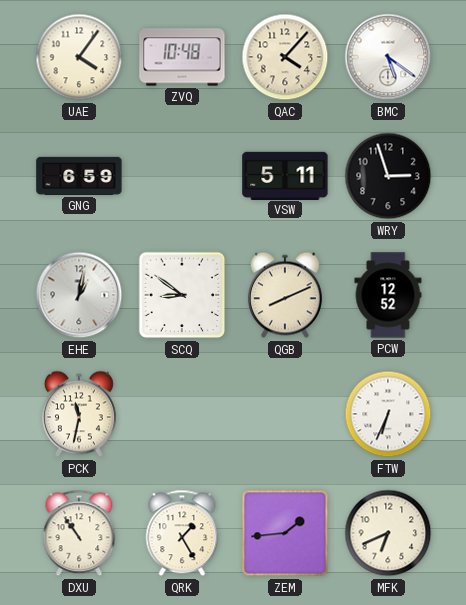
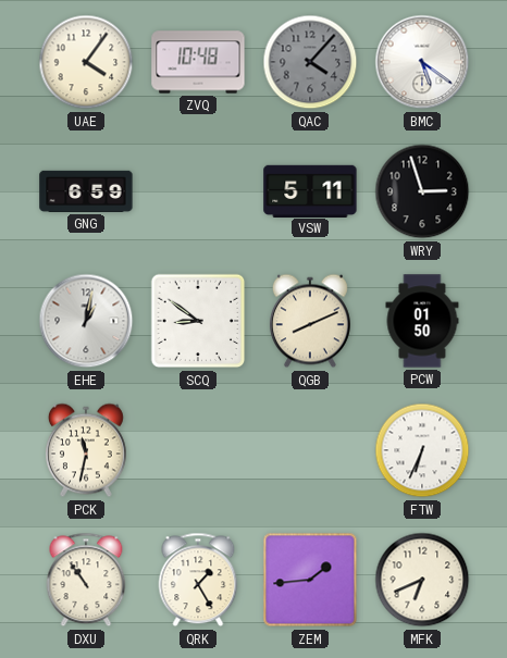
QAC dial: cream -> grey
PCW: 12:52 -> 01:50
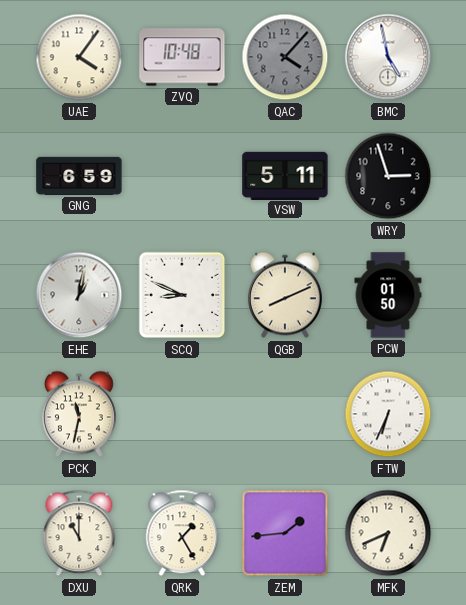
BMC: 5:21 -> 4:58
SCQ: 8:51 -> 8:49
DXU: 10:54 -> 11:00
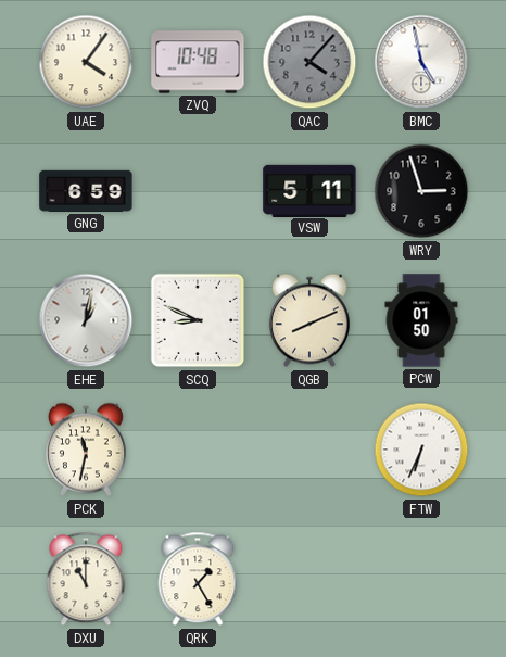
ZEM: 1:44 -> none
MFK: 6:41 -> none
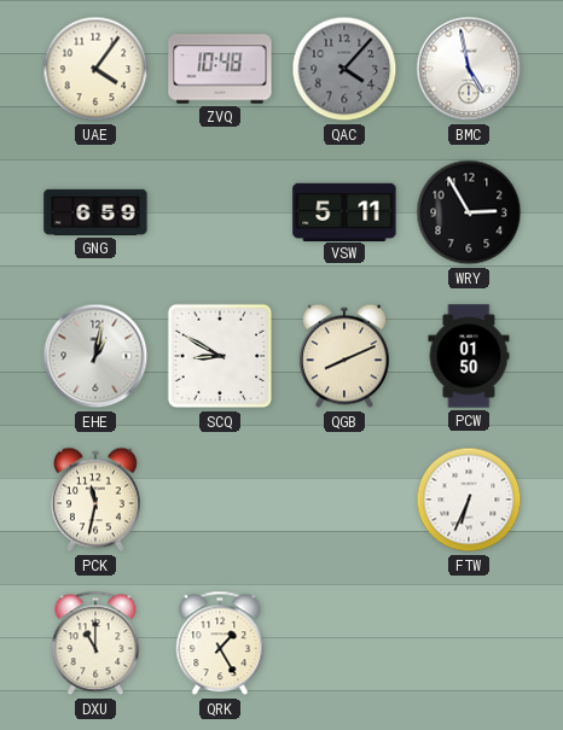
WRY: 2:57 -> 2:55
SCQ: 8:49 -> 8:50
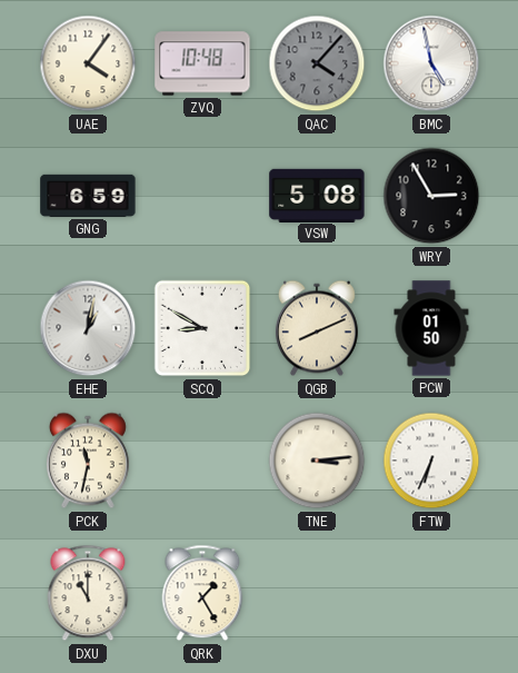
VSW: 5:11 -> 5:08
TNE: none -> 3:14
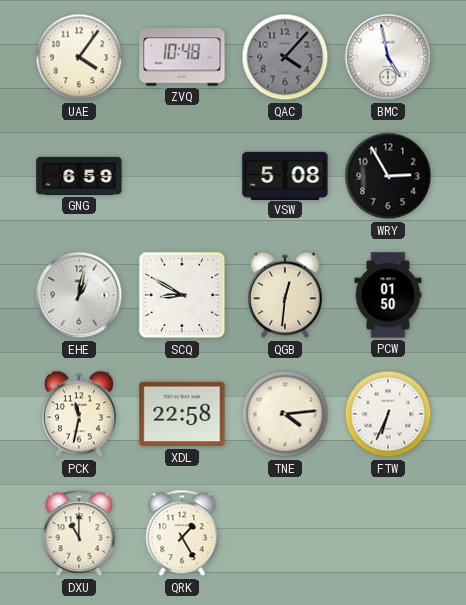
QGB: 8:11 -> 12:31
XDL: none -> 22:58
TNE: 3:14 -> 4:14
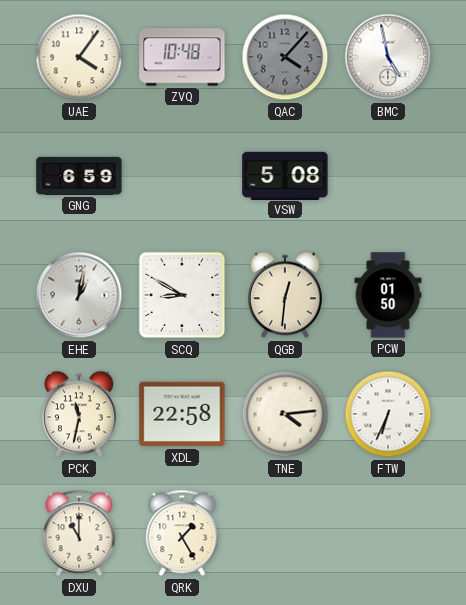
WRY: 2:55 -> none
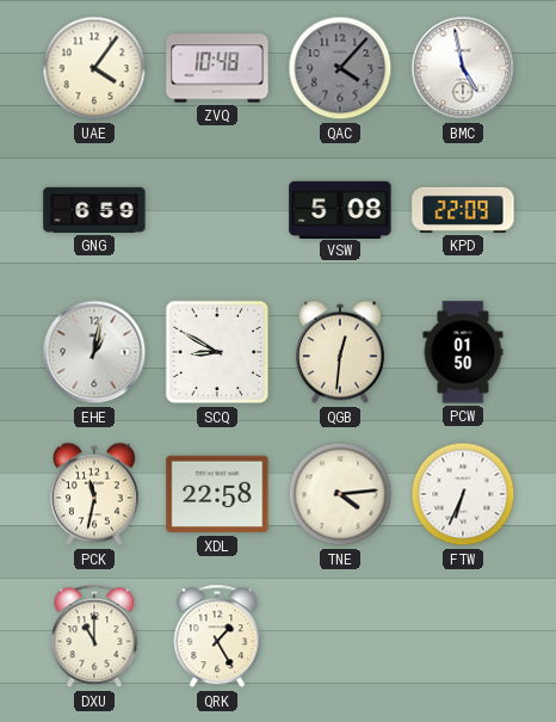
KPD: none -> 22:09
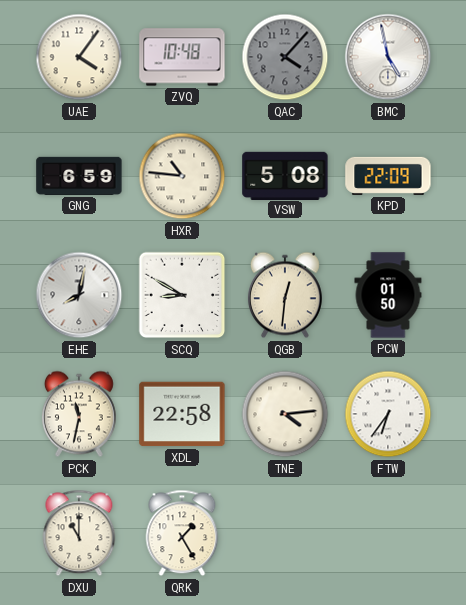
HXR: none -> 10:46
EHE: 1:02 -> 8:02
FTW: 6:34 -> 6:36
